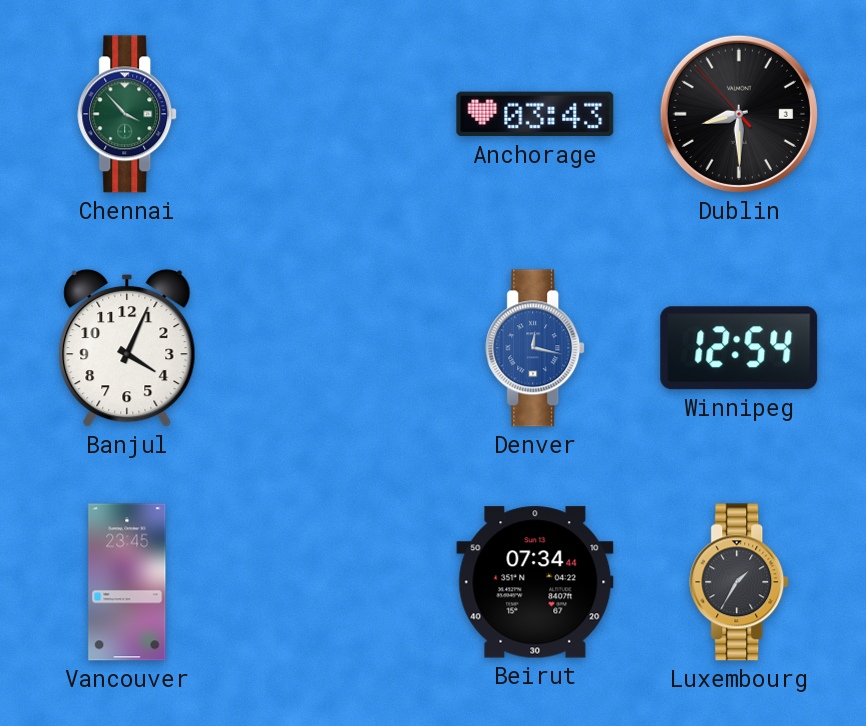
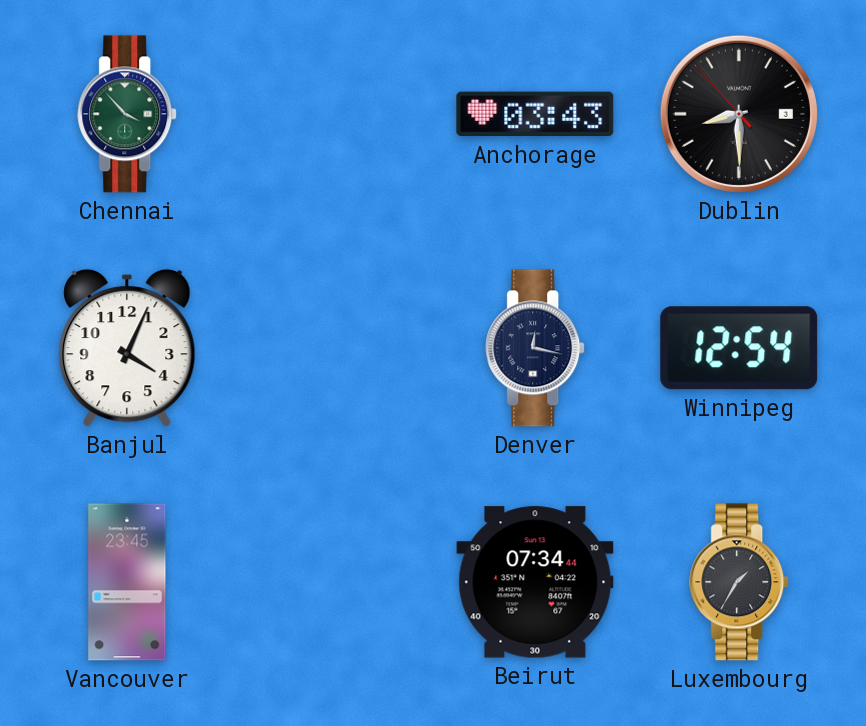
Denver dial: blue -> navy
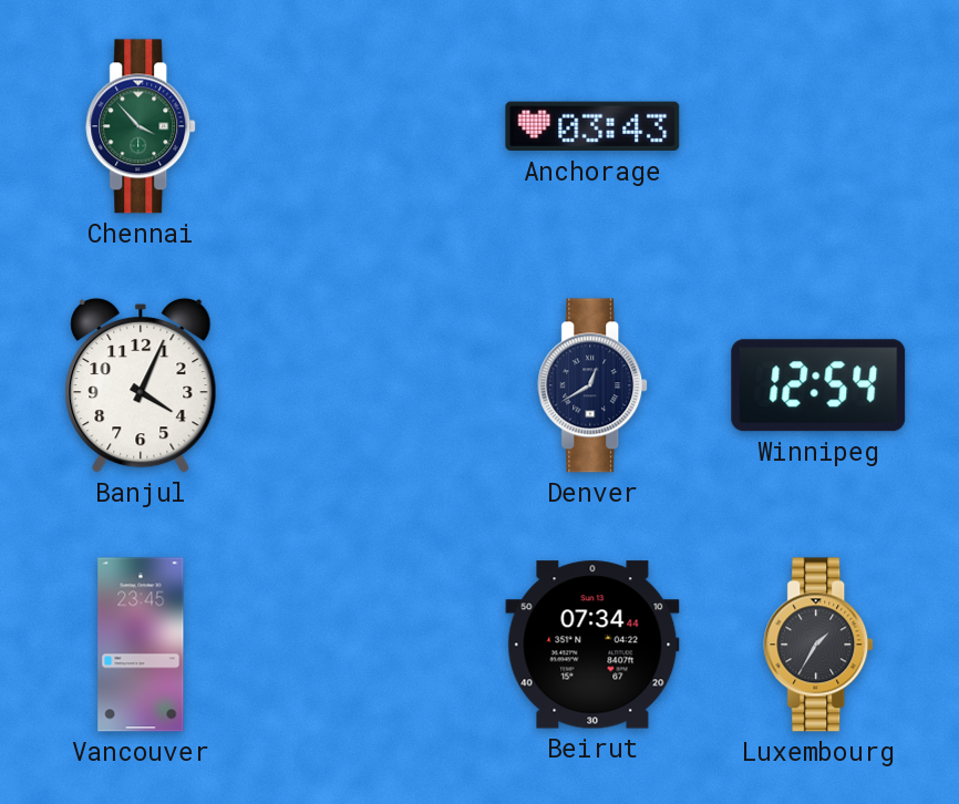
Dublin: 8:29 -> none
Denver: 12:17 -> 12:40
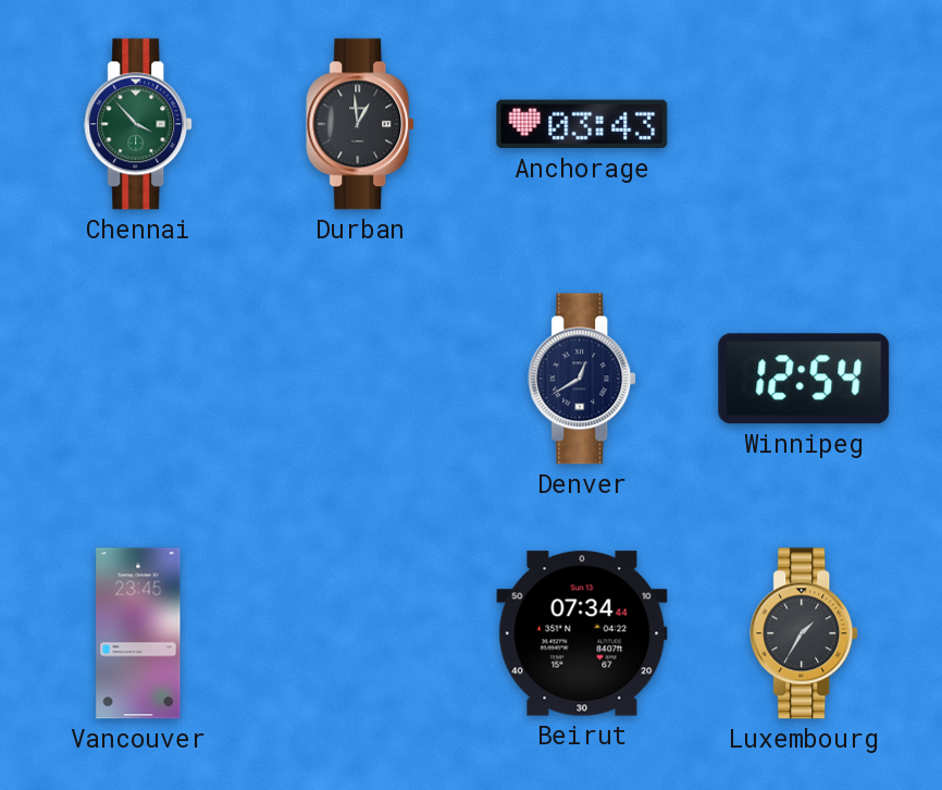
Durban: none -> 12:59
Banjul: 4:04 -> none
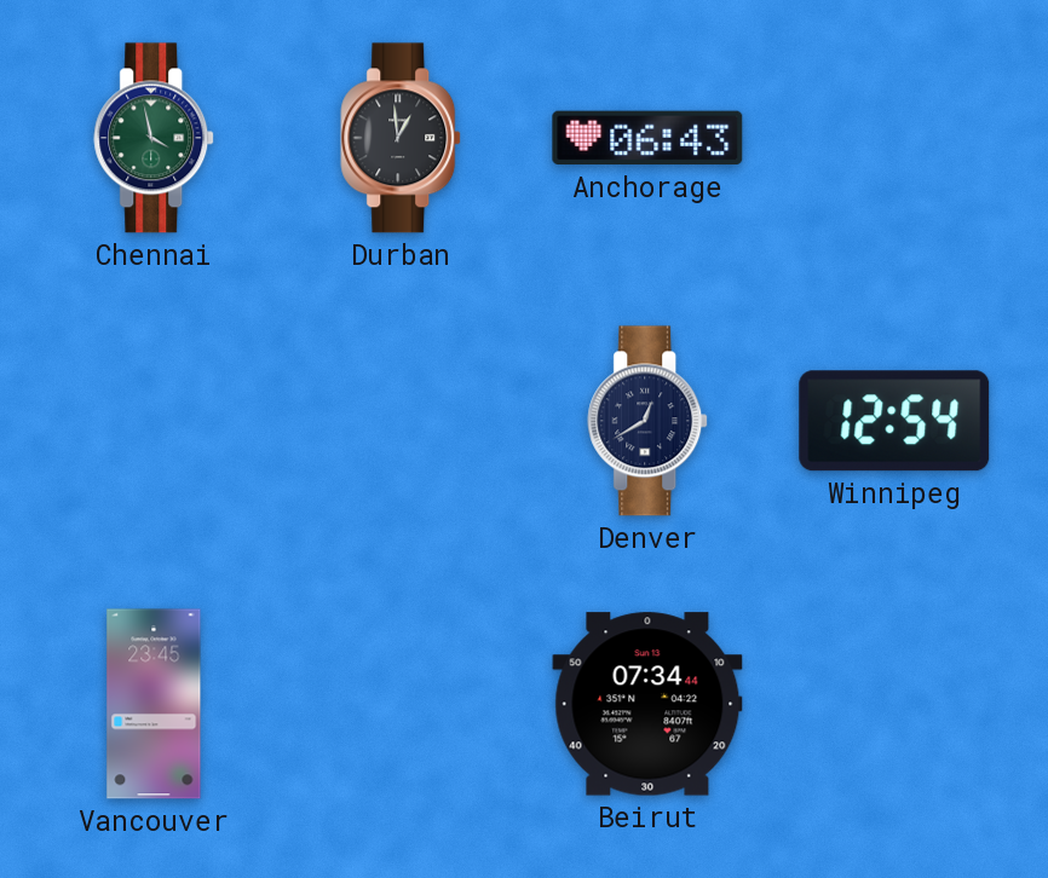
Chennai: 3:53 -> 3:58
Anchorage: 03:43 -> 06:43
Luxembourg: 1:35 -> none
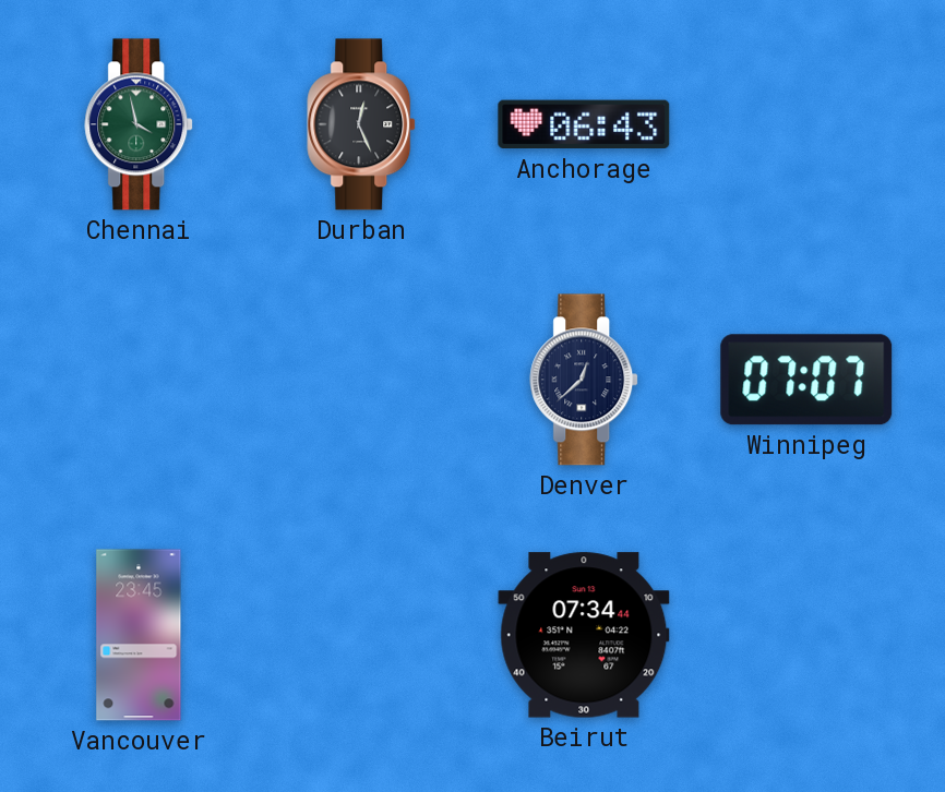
Durban: 12:59 -> 12:26
Denver: 12:40 -> 12:38
Winnipeg: 12:54 -> 07:07
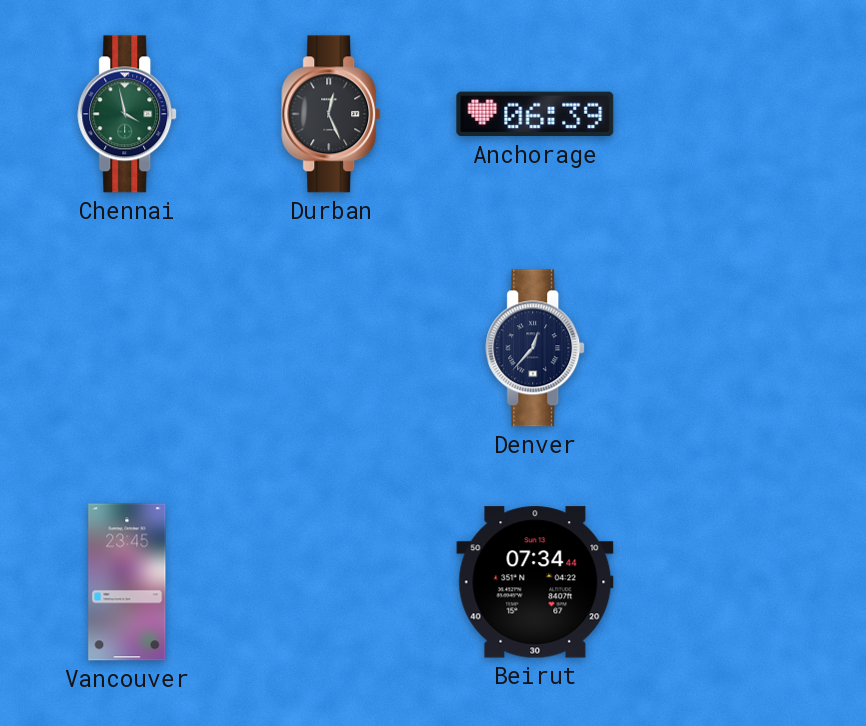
Anchorage: 06:43 -> 06:39
Denver: 12:38 -> 12:37
Winnipeg: 07:07 -> none
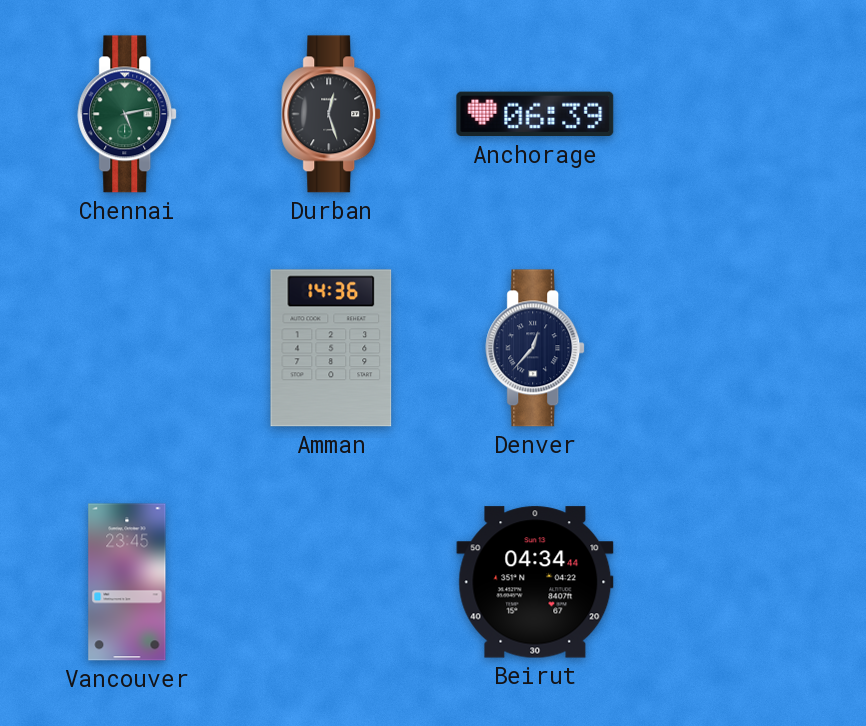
Chennai: 3:58 -> 5:13
Durban: 12:26 -> 12:27
Amman: none -> 14:36
Beirut: 07:34 -> 04:34
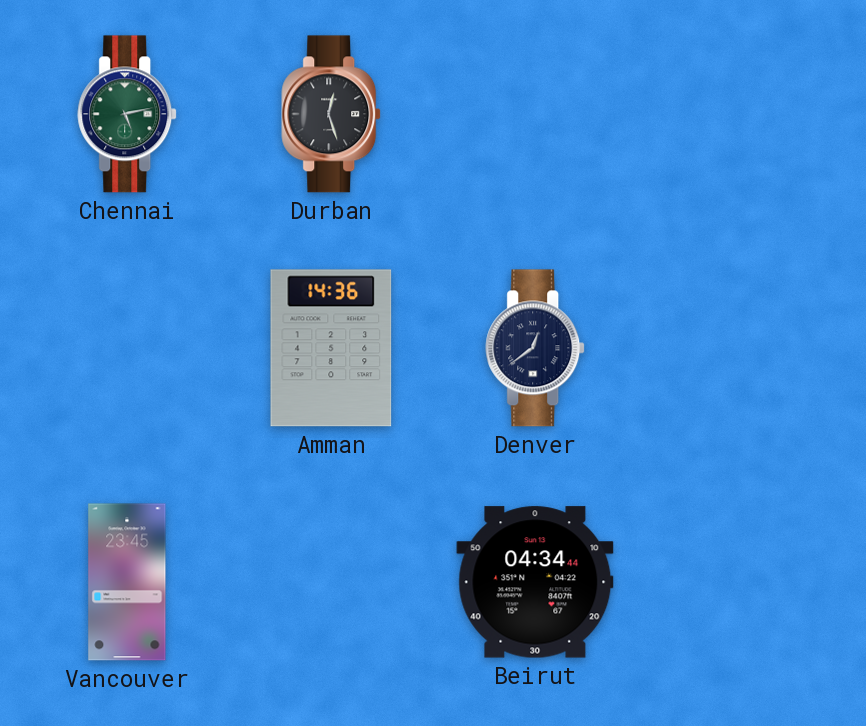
Anchorage: 06:39 -> none
Denver: 12:37 -> 12:39
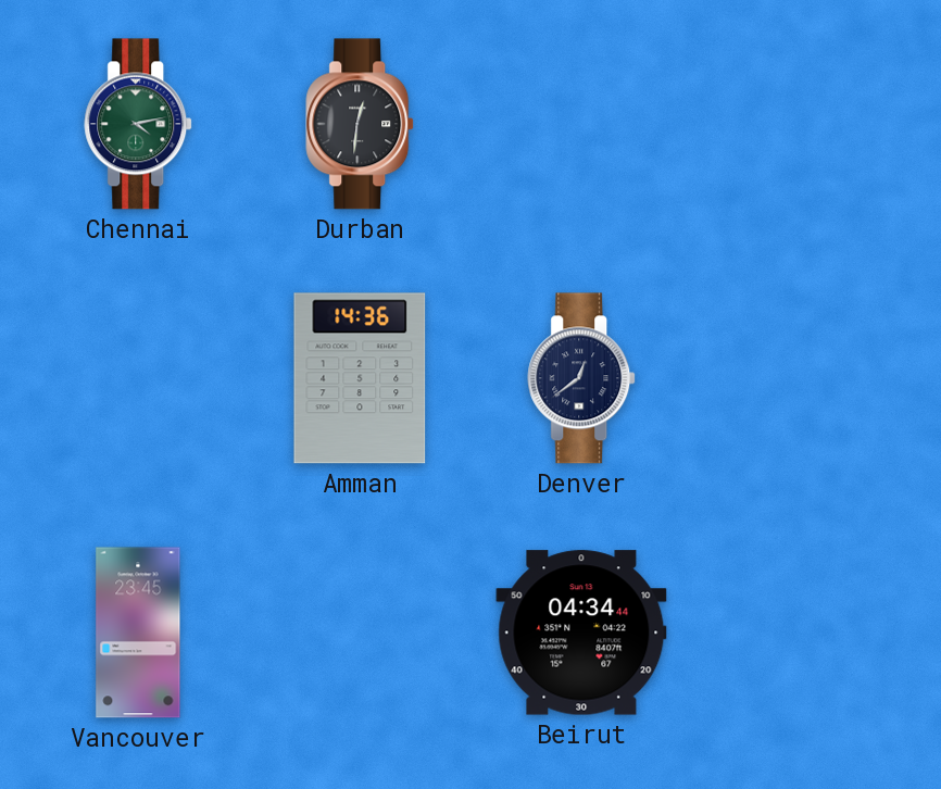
Chennai: 5:13 -> 4:13
Durban: 12:27 -> 12:31
